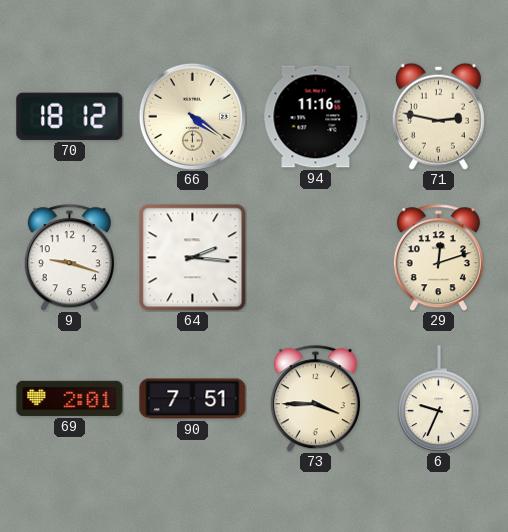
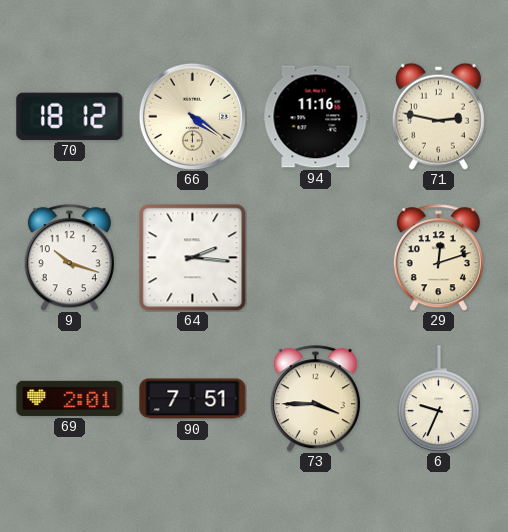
9: 9:18 -> 10:18
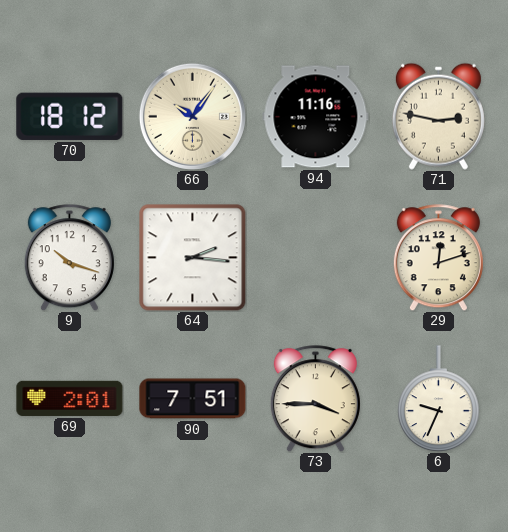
66: 4:21 -> 10:06
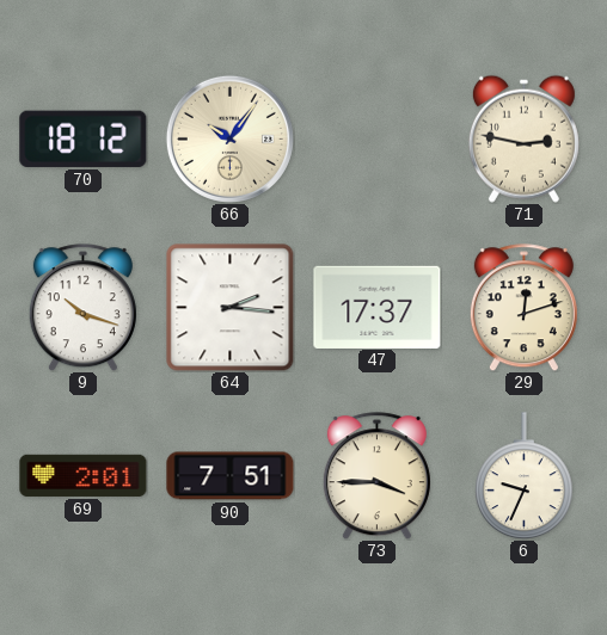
94: 11:16 -> none
47: none -> 17:37
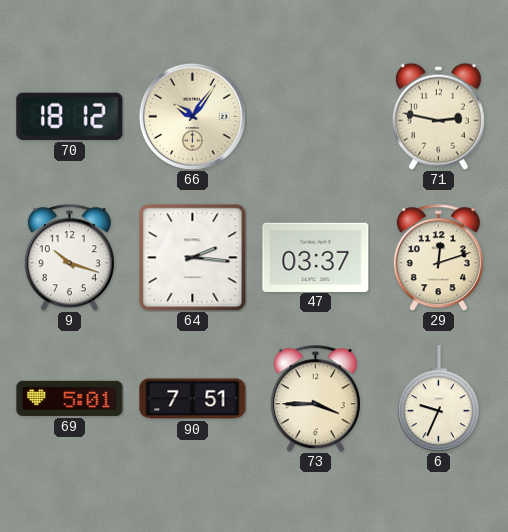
47: 17:37 -> 03:37
69: 2:01 -> 5:01
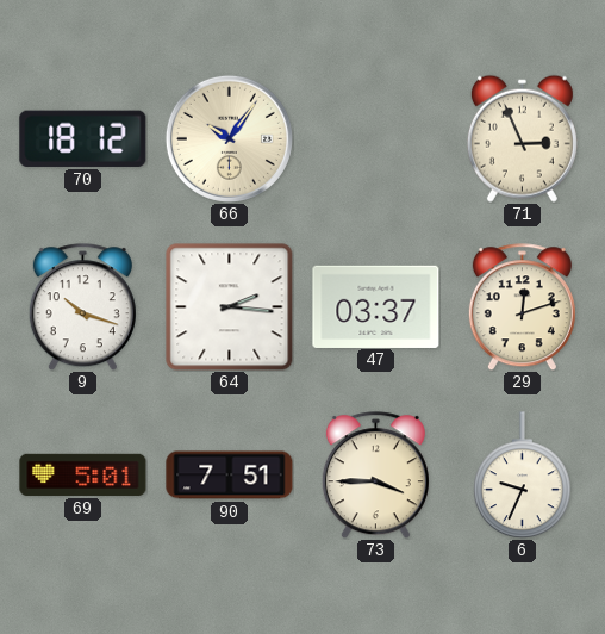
71: 2:47 -> 2:56
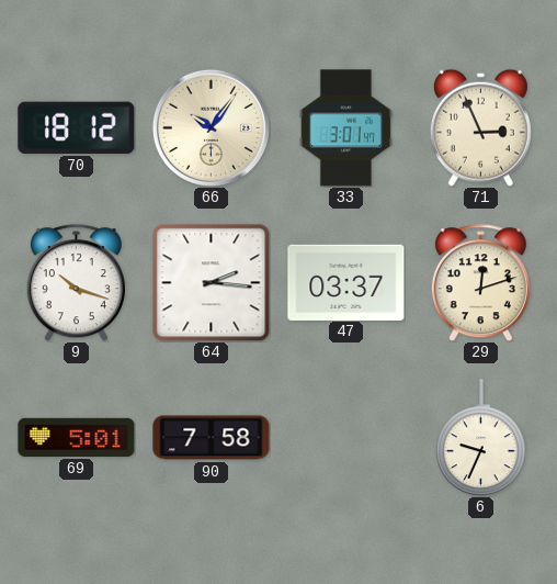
33: none -> 3:01
90: 7:51 -> 7:58
73: 3:45 -> none
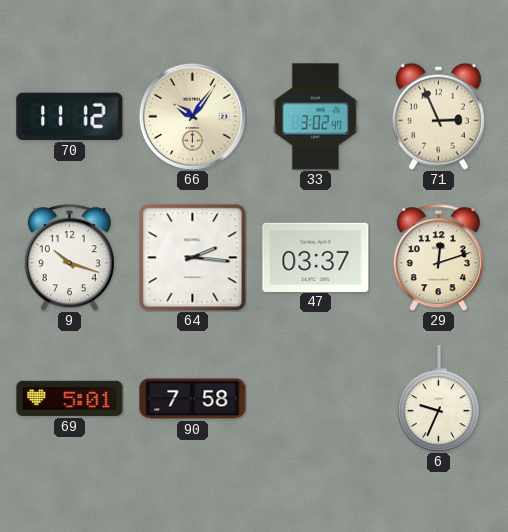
70: 18:12 -> 11:12
33: 3:01 -> 3:02
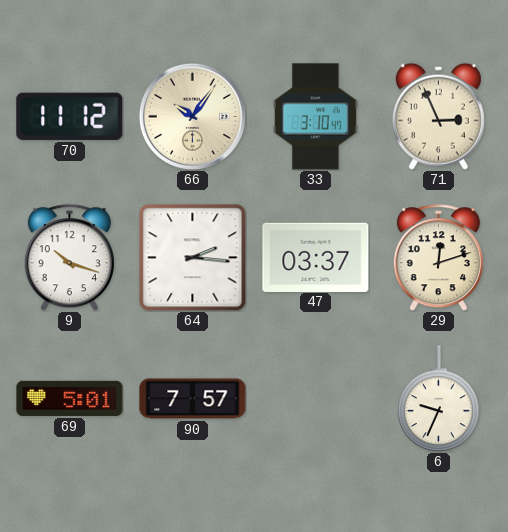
33: 3:02 -> 3:10
90: 7:58 -> 7:57
